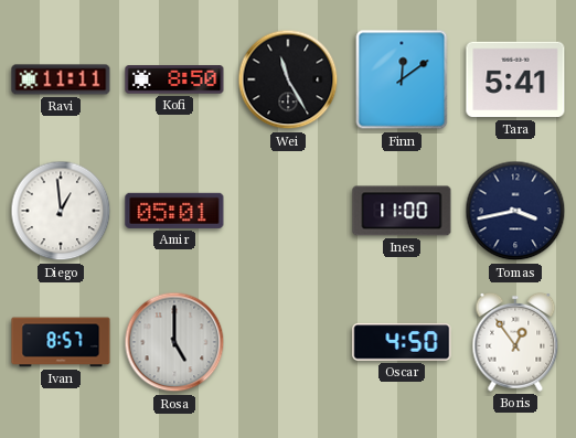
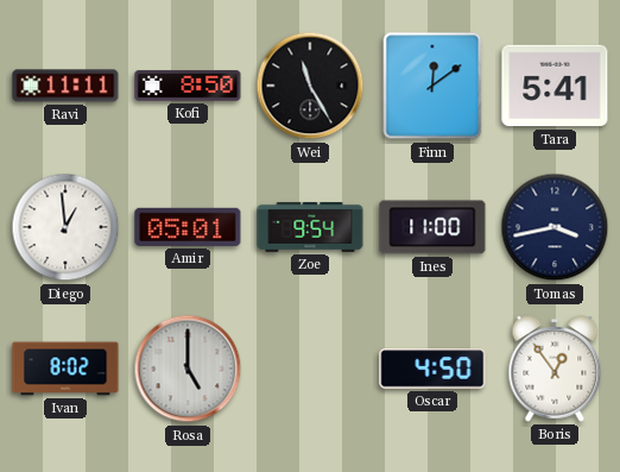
Zoe: none -> 9:54
Ivan: 8:57 -> 8:02
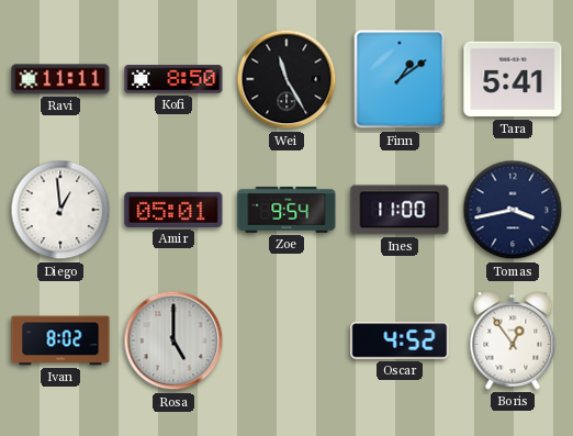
Finn: 12:09 -> 1:09
Oscar: 4:50 -> 4:52
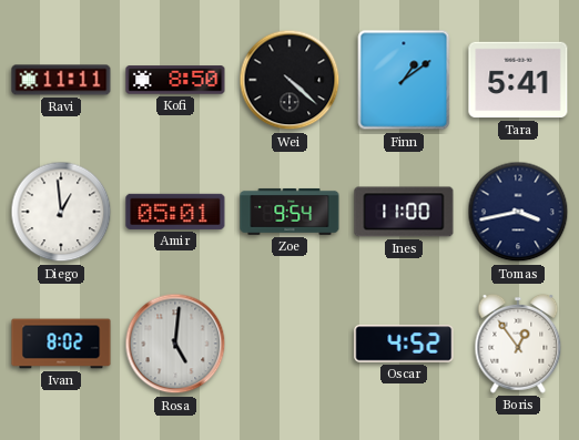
Wei: 11:25 -> 4:22
Rosa: 5:00 -> 5:01
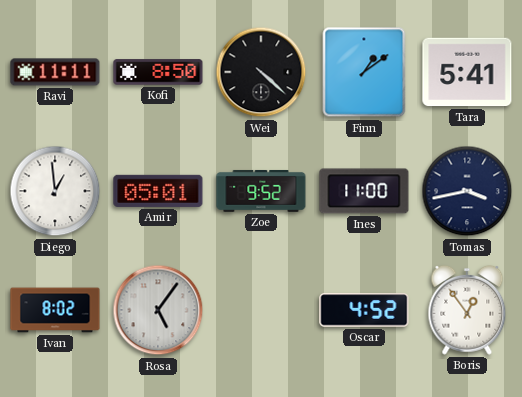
Zoe: 9:54 -> 9:52
Rosa: 5:01 -> 5:06
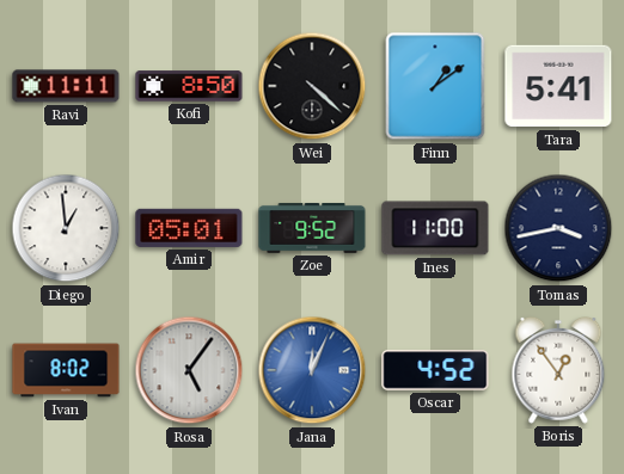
Jana: none -> 12:04
